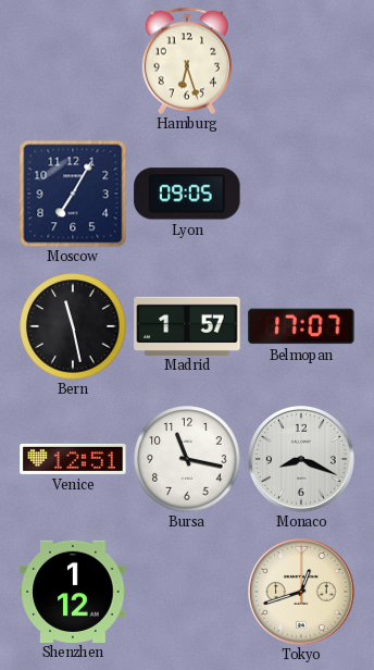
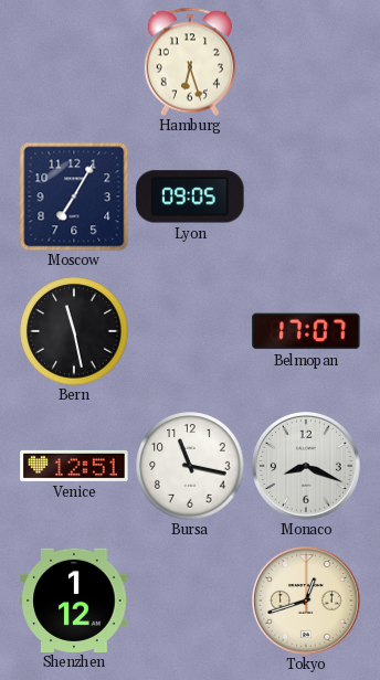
Madrid: 1:57 -> none
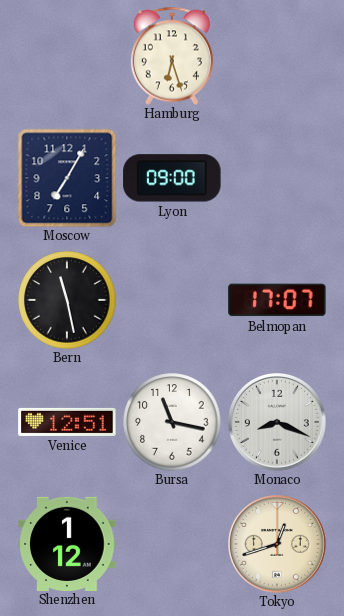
Lyon: 09:05 -> 09:00
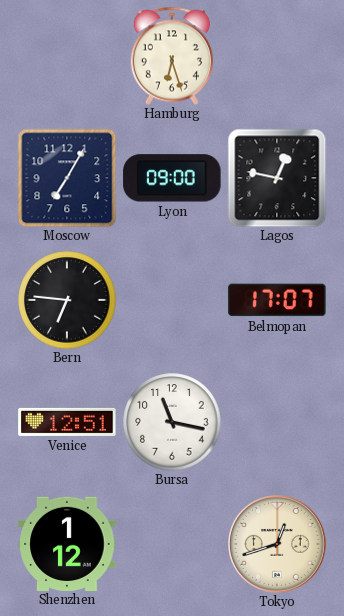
Lagos: none -> 12:47
Bern: 11:28 -> 6:46
Monaco: 8:19 -> none
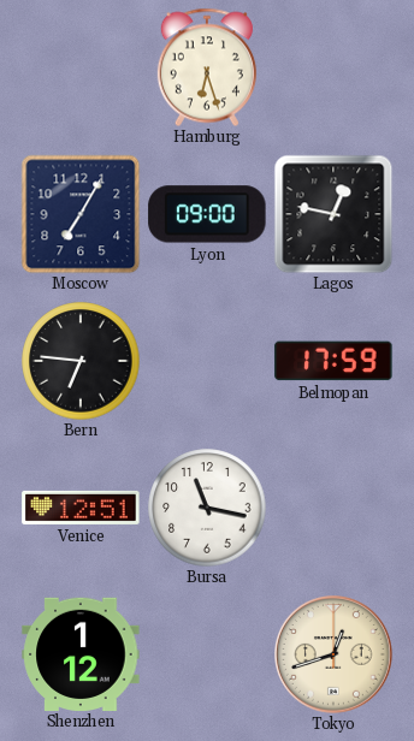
Belmopan: 17:07 -> 17:59
